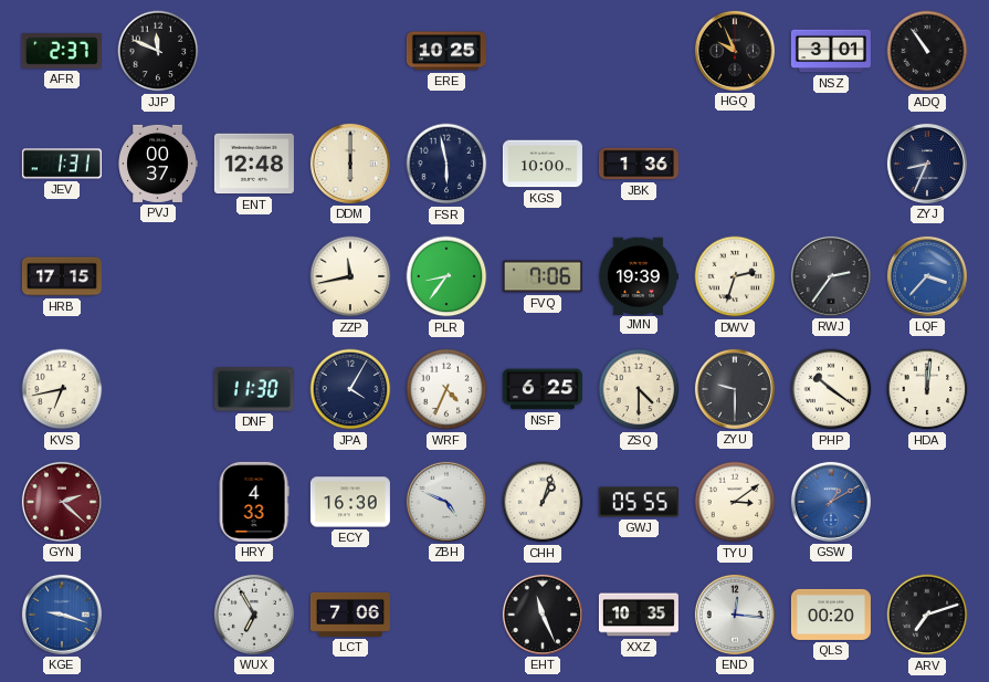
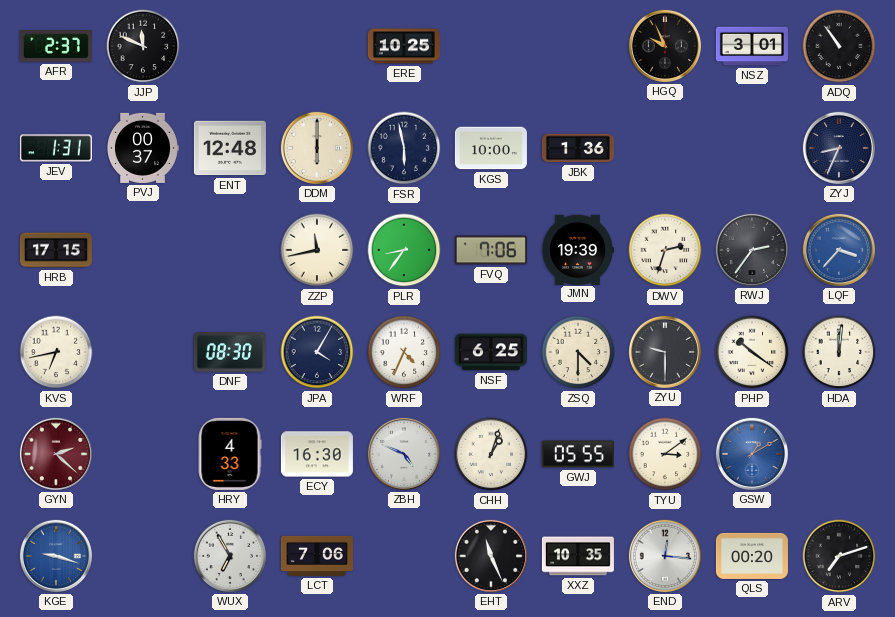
DNF: 11:30 -> 08:30
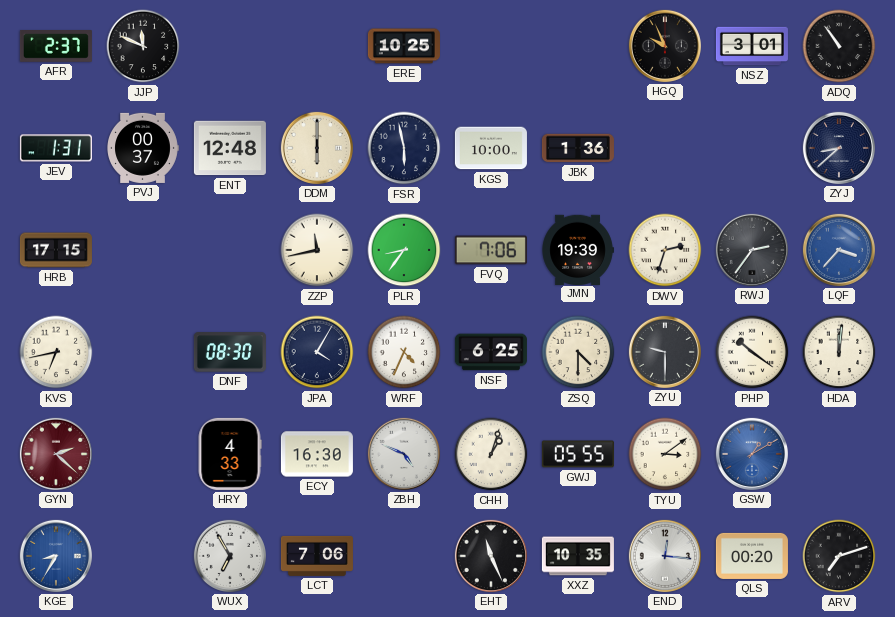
ZYJ: 8:34 -> 8:38
KGE: 9:18 -> 8:35
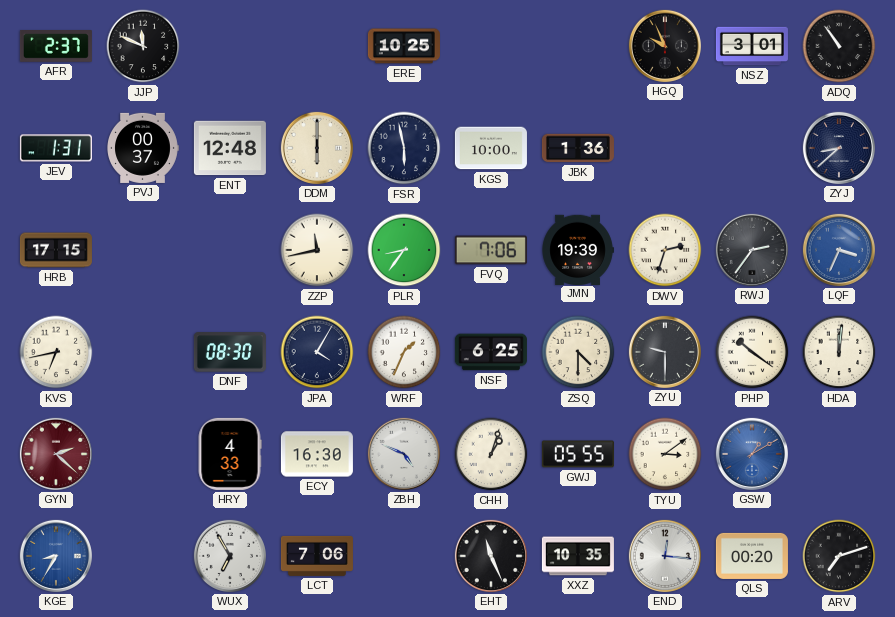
LQF: 3:37 -> 3:34
WRF: 4:34 -> 1:34
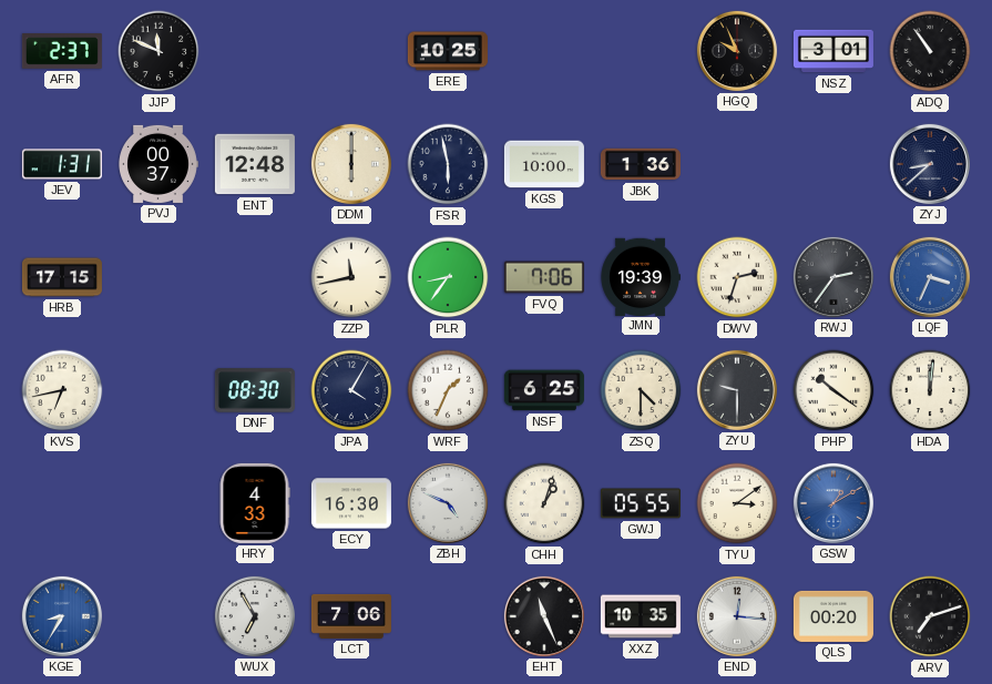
GYN: 2:22 -> none
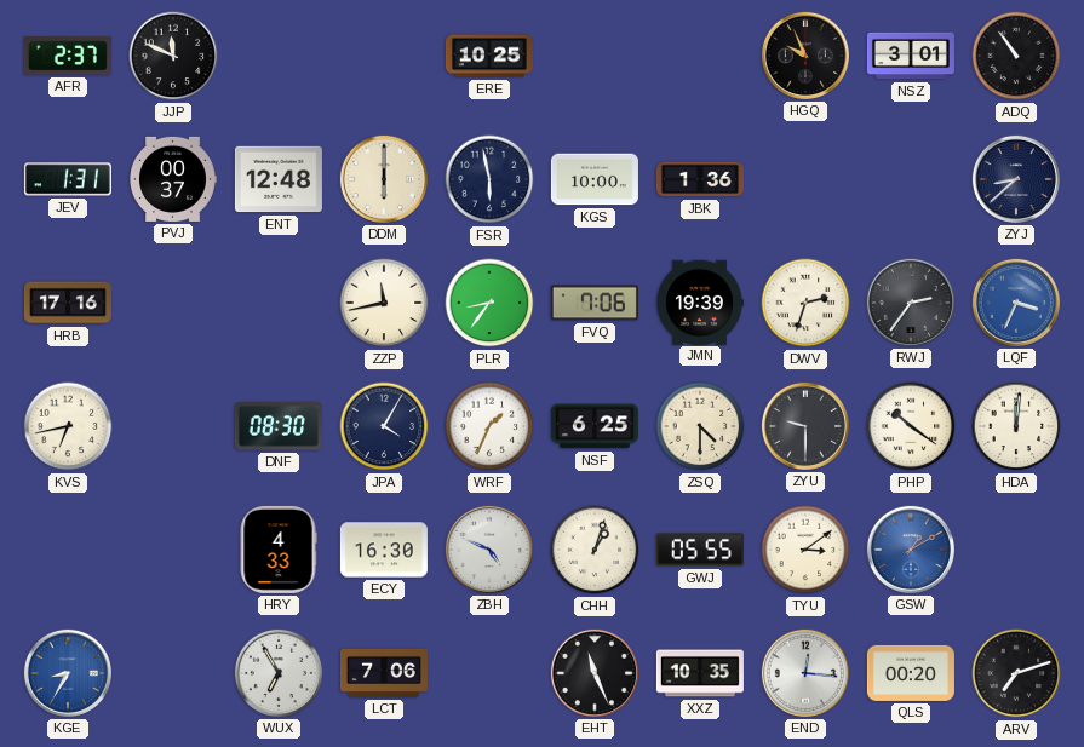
HRB: 17:15 -> 17:16
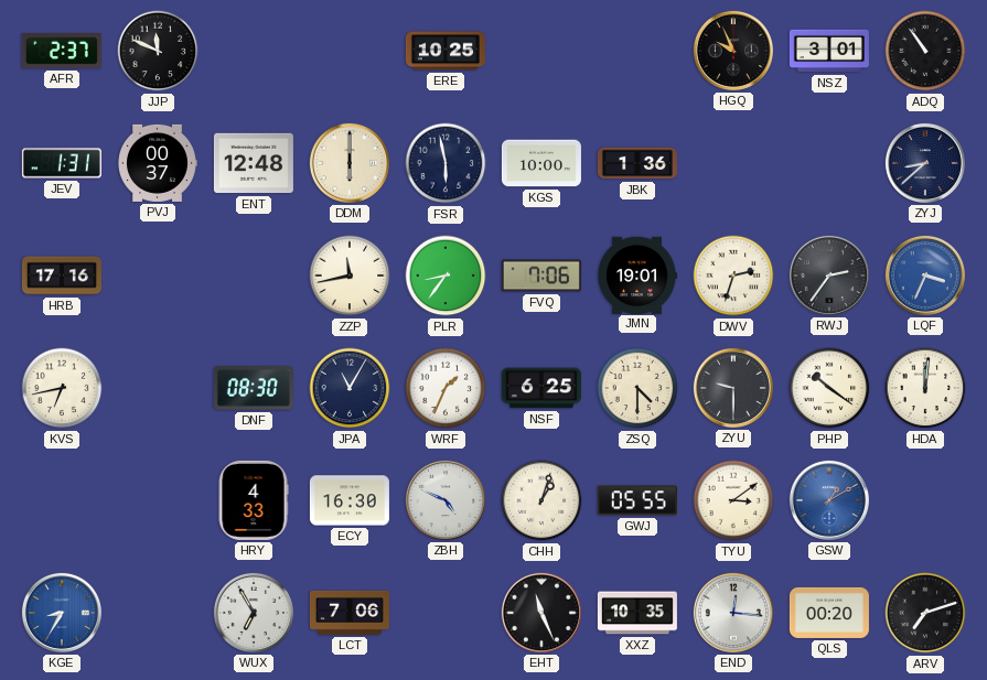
JMN: 19:39 -> 19:01
JPA: 4:05 -> 11:05
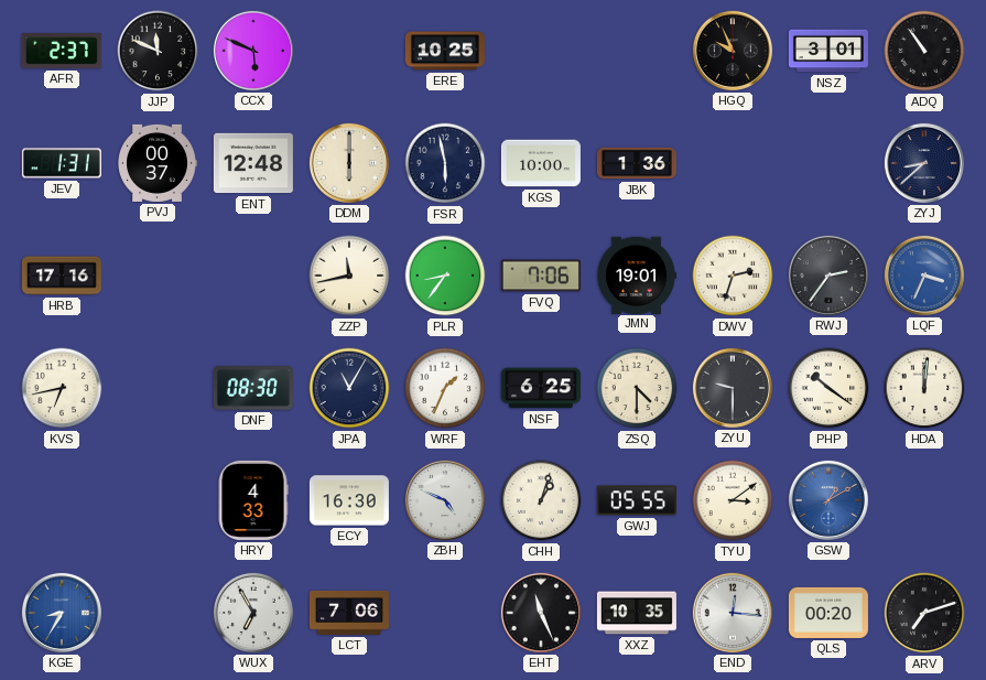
CCX: none -> 5:49
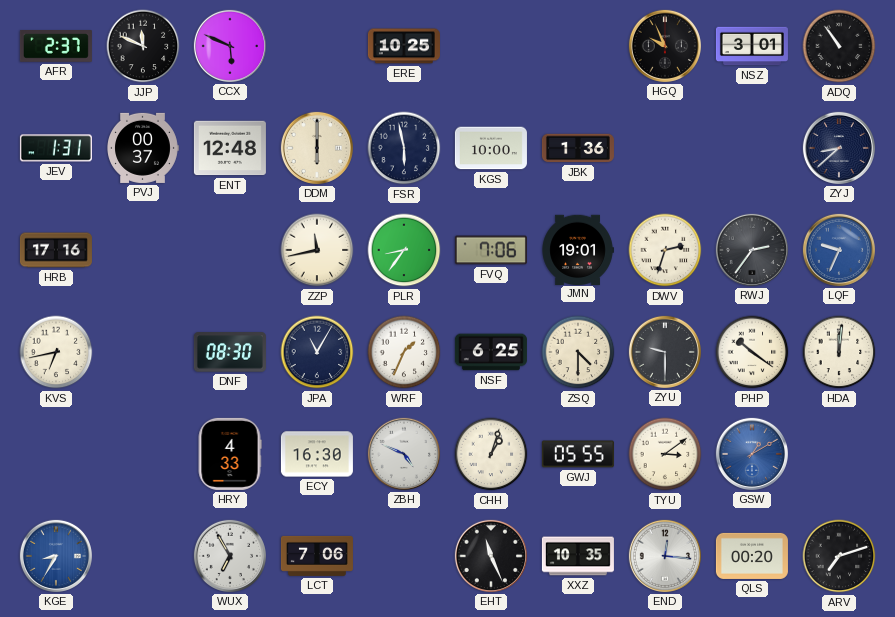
LQF: 3:34 -> 9:34
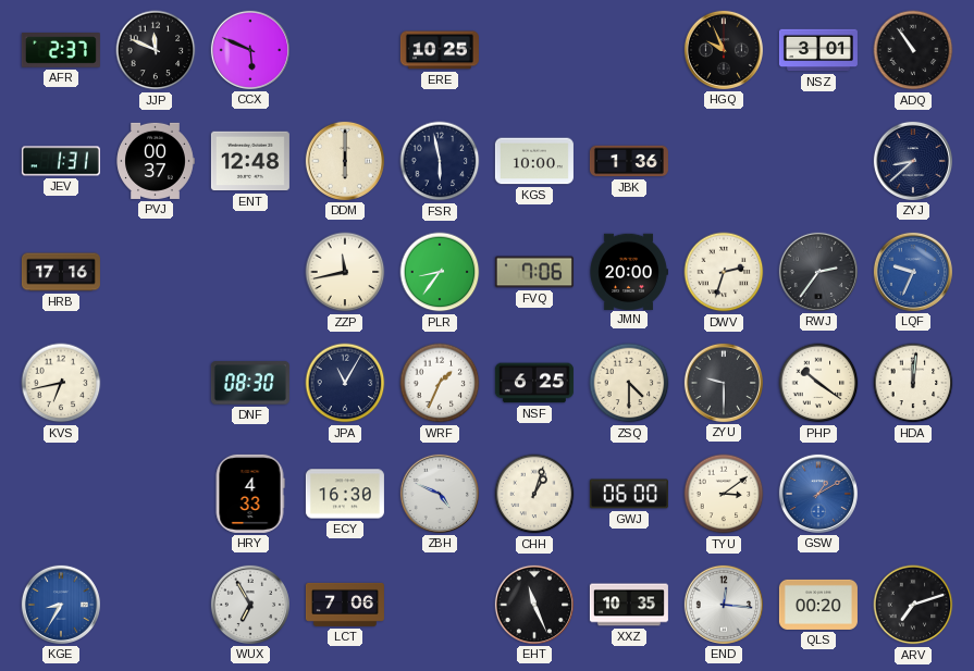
JMN: 19:01 -> 20:00
GWJ: 05:55 -> 06:00
